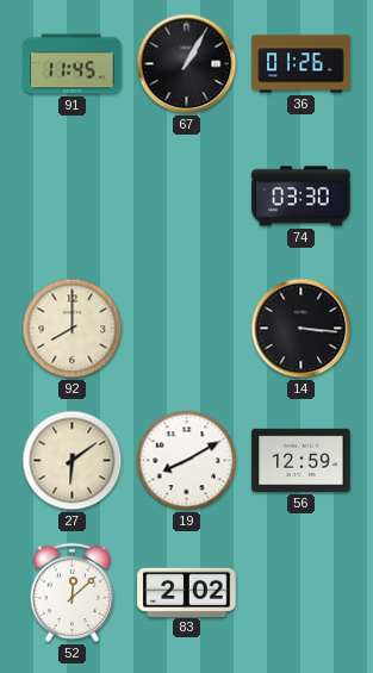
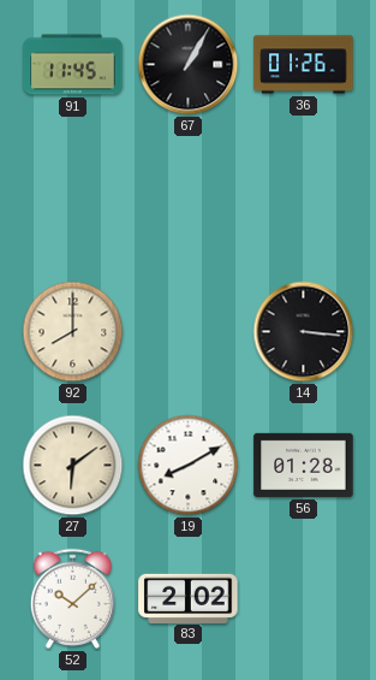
74: 03:30 -> none
56: 12:59 -> 01:28
52: 12:08 -> 10:08
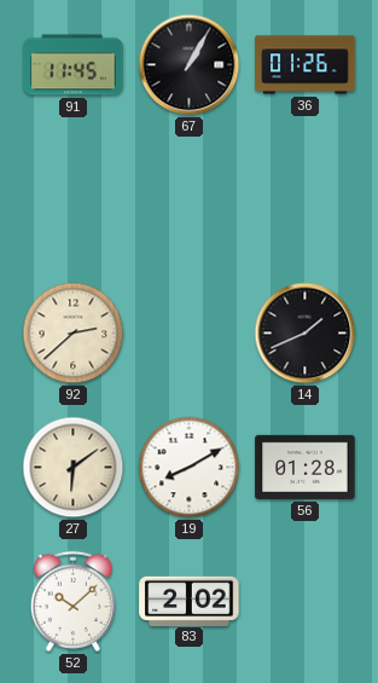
92: 8:00 -> 2:38
14: 3:16 -> 1:41
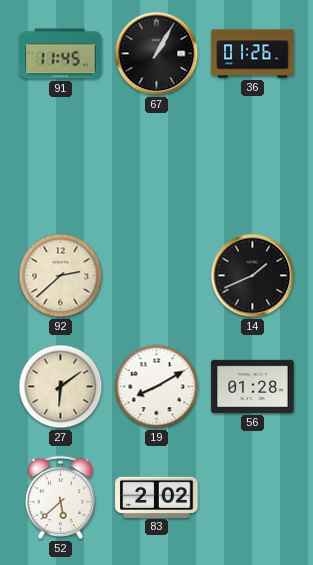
52: 10:08 -> 5:38
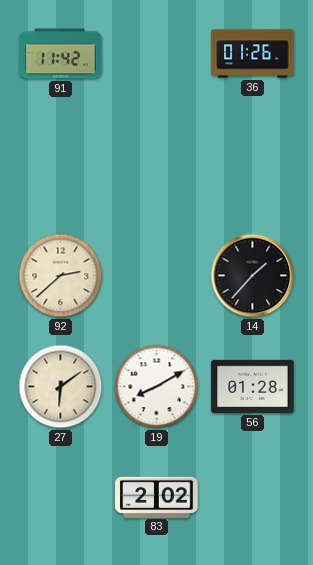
91: 11:45 -> 11:42
67: 1:05 -> none
14: 1:41 -> 1:37
52: 5:38 -> none
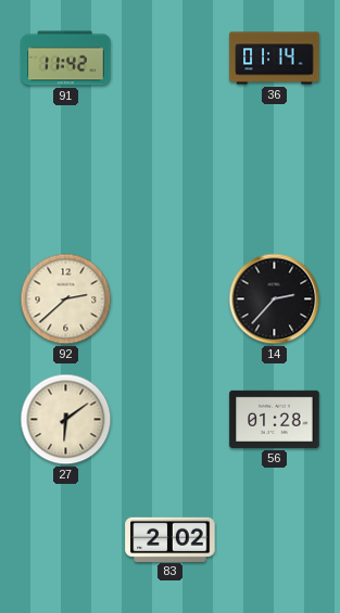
36: 01:26 -> 01:14
14: 1:37 -> 2:37
19: 8:10 -> none
